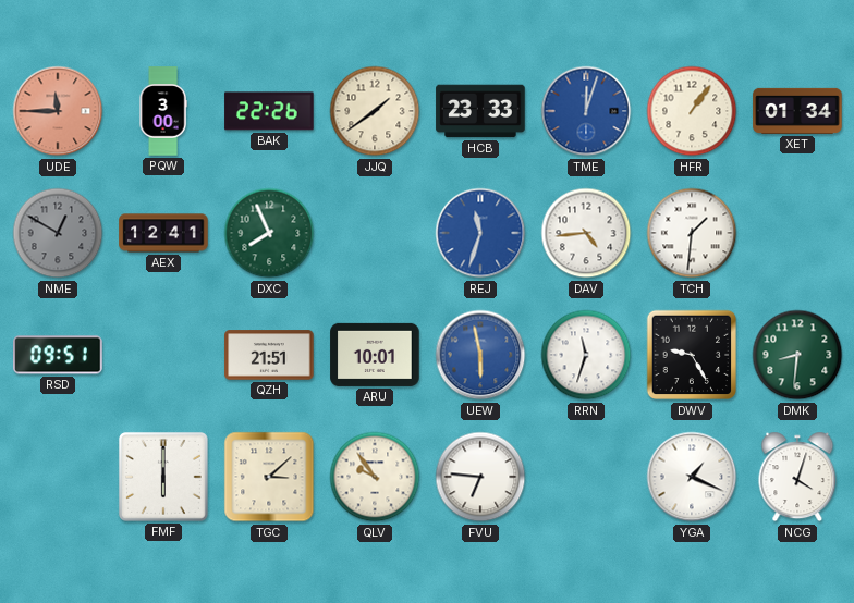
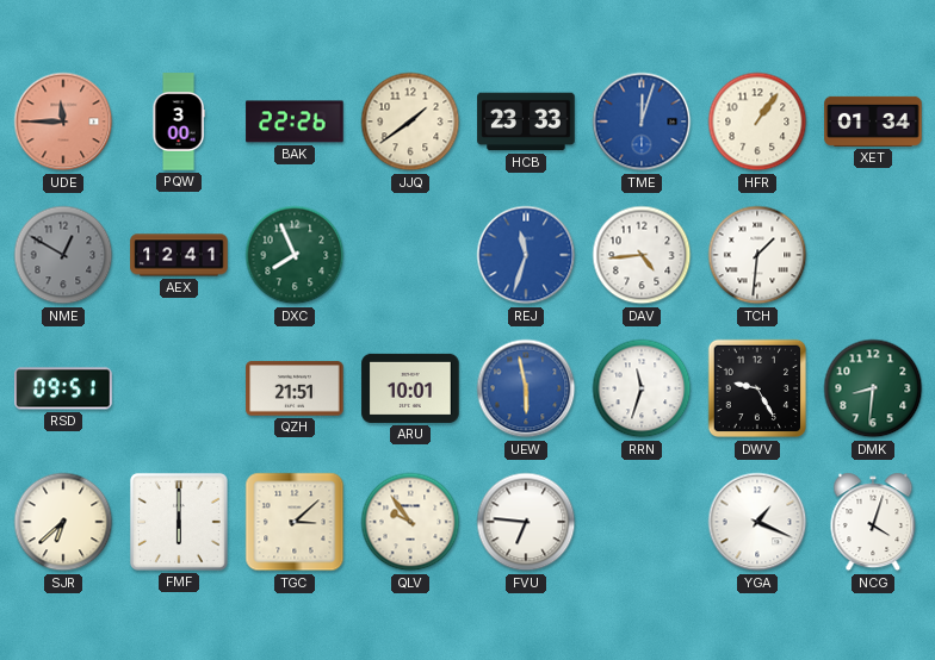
SJR: none -> 6:38
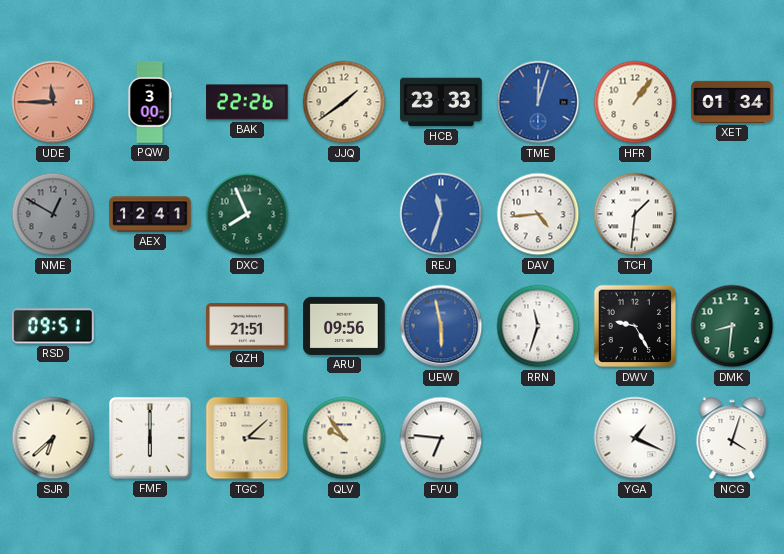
ARU: 10:01 -> 09:56
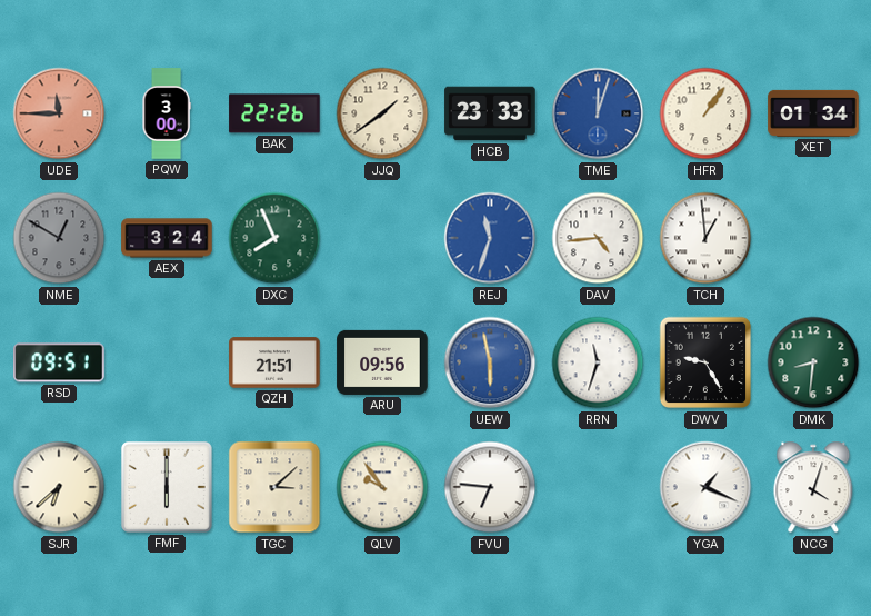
AEX: 12:41 -> 3:24
TCH: 1:31 -> 12:59
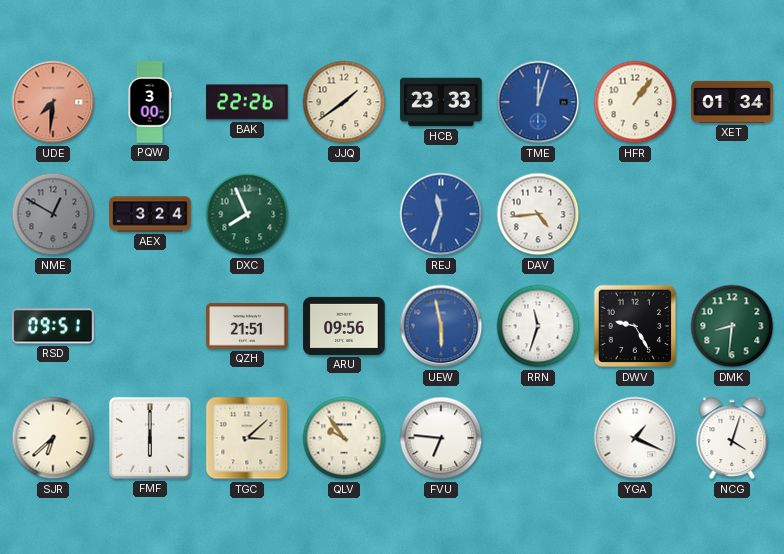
UDE: 11:45 -> 7:31
TCH: 12:59 -> none
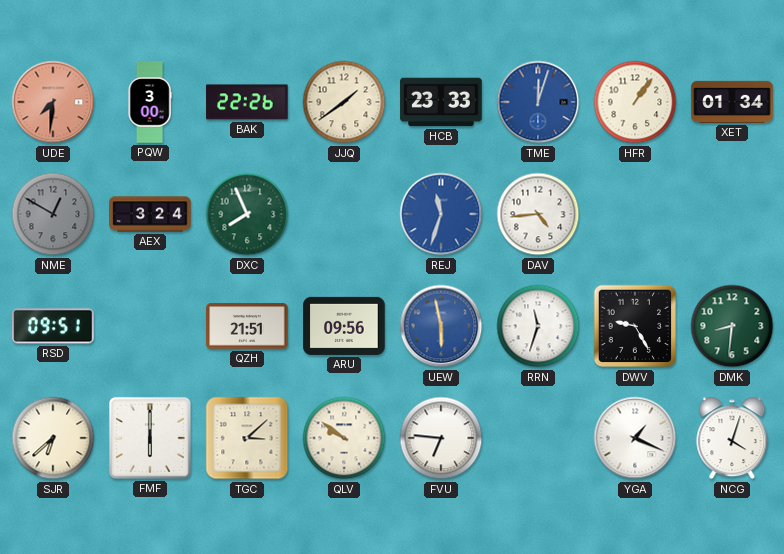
QLV: 9:54 -> 9:51
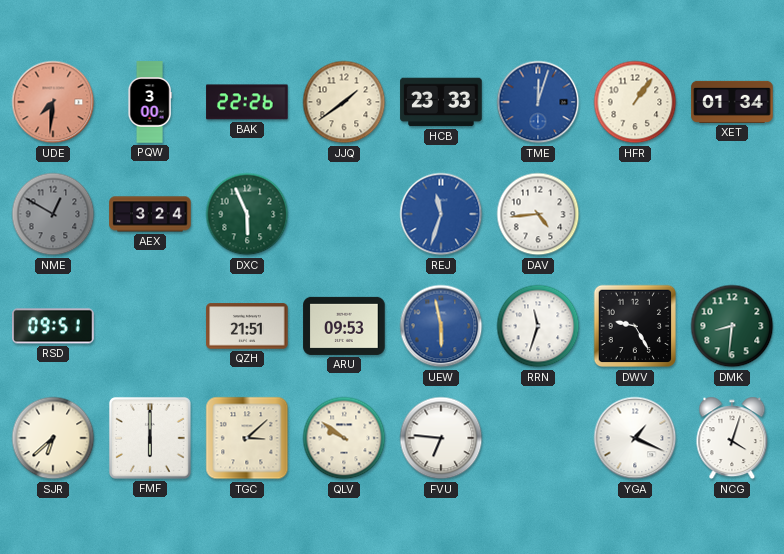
DXC: 7:56 -> 5:56
ARU: 09:56 -> 09:53
